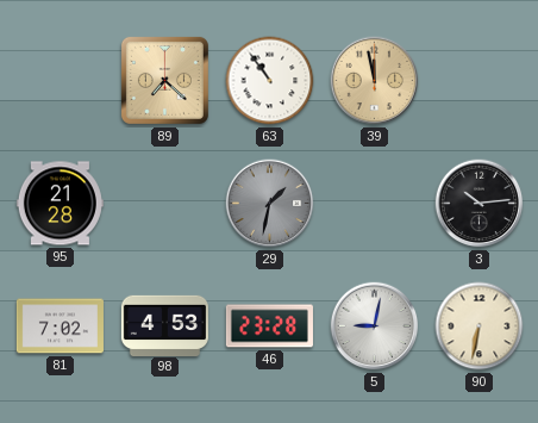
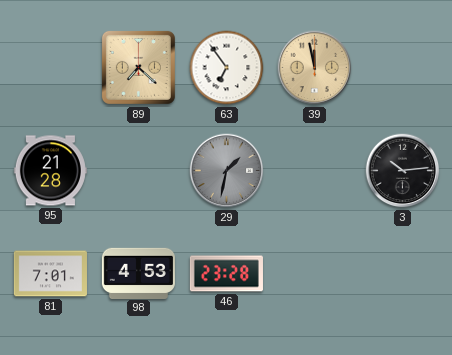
63: 10:54 -> 6:54
81: 7:02 -> 7:01
5: 9:02 -> none
90: 6:32 -> none
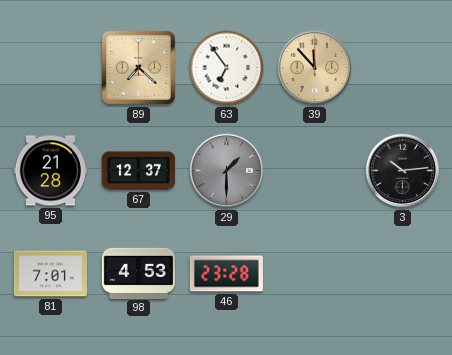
39: 11:58 -> 11:53
67: none -> 12:37
29: 1:32 -> 1:30
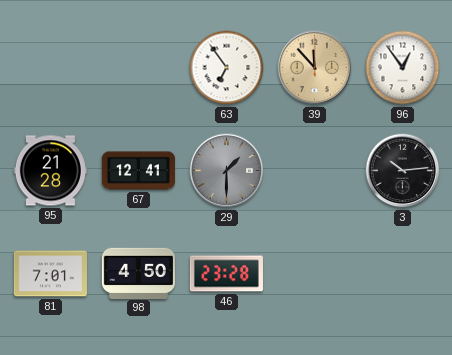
89: 7:22 -> none
96: none -> 12:54
67: 12:37 -> 12:41
98: 4:53 -> 4:50
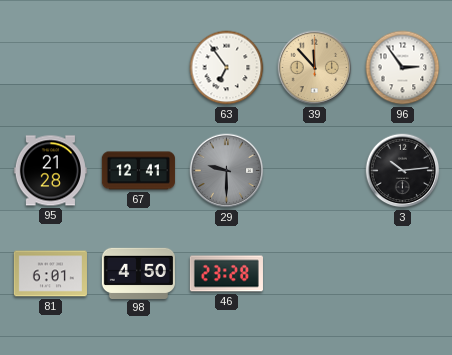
96: 12:54 -> 2:54
29: 1:30 -> 9:30
81: 7:01 -> 6:01
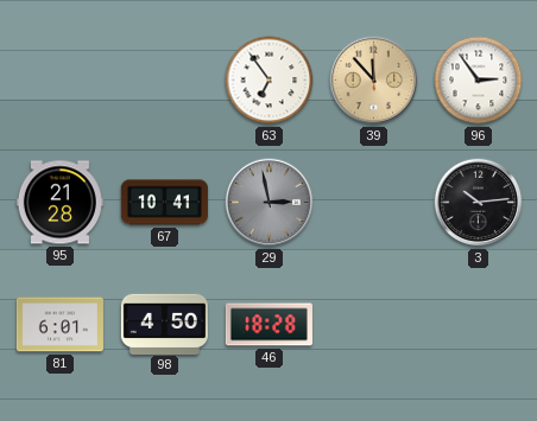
67: 12:41 -> 10:41
29: 9:30 -> 2:58
46: 23:28 -> 18:28
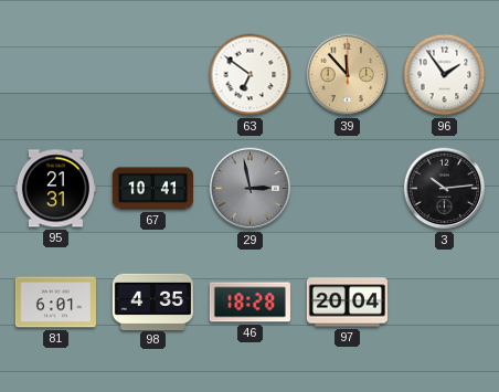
63: 6:54 -> 6:51
96: 2:54 -> 1:54
95: 21:28 -> 21:31
98: 4:50 -> 4:35
97: none -> 20:04
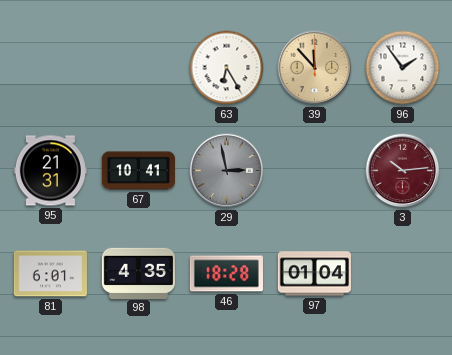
63: 6:51 -> 6:25
3 dial: black -> burgundy
97: 20:04 -> 01:04
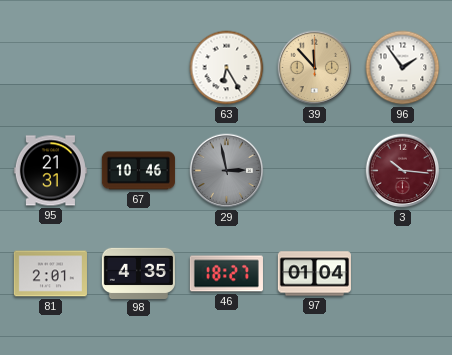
67: 10:41 -> 10:46
3: 10:14 -> 10:16
81: 6:01 -> 2:01
46: 18:28 -> 18:27
